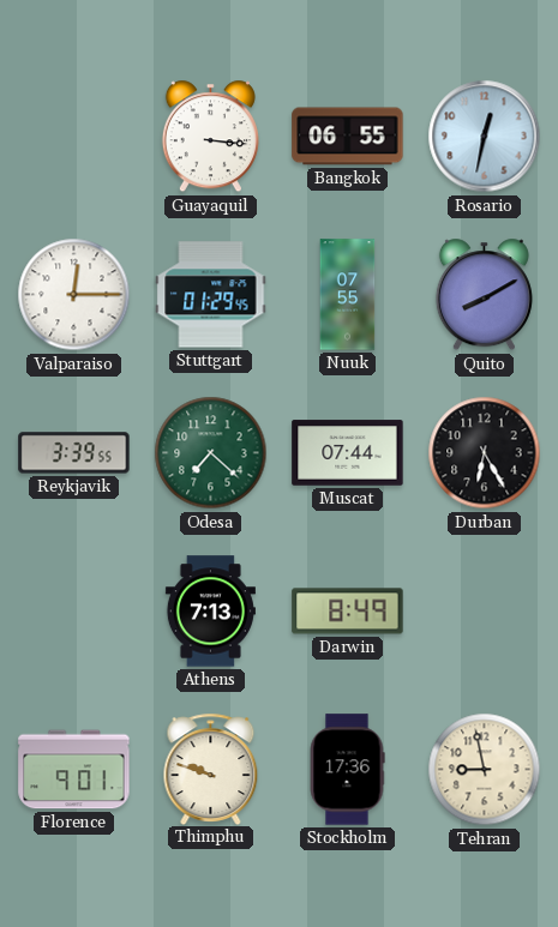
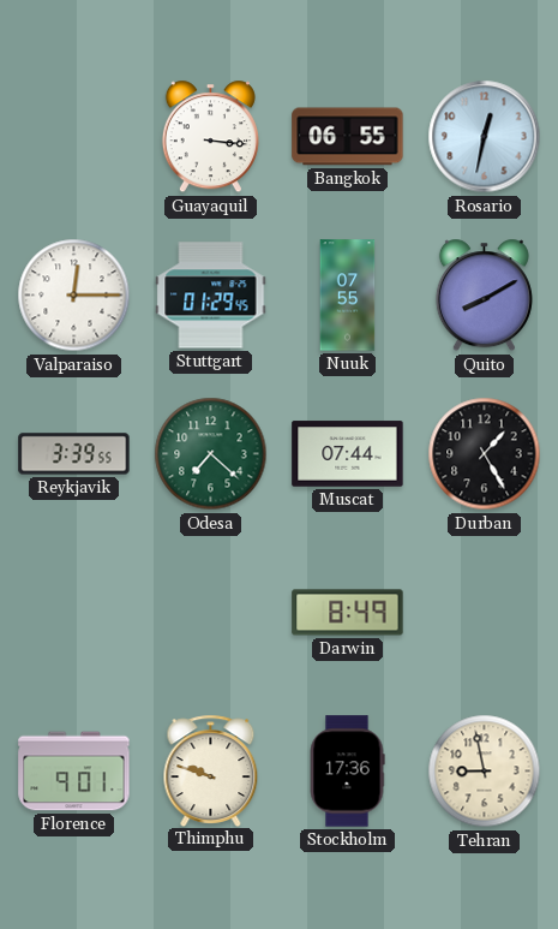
Durban: 6:25 -> 1:25
Athens: 7:13 -> none
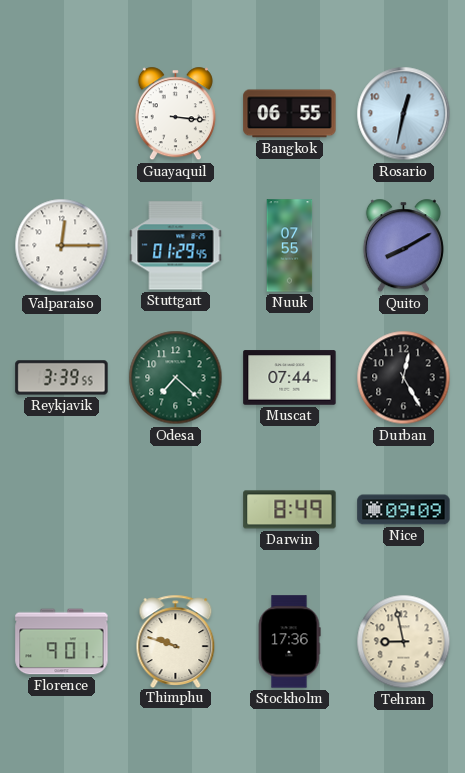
Durban: 1:25 -> 12:25
Nice: none -> 09:09
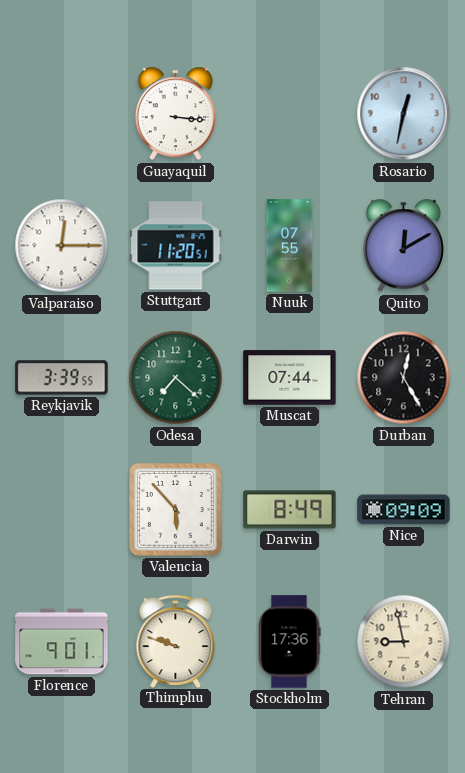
Bangkok: 06:55 -> none
Stuttgart: 01:29 -> 11:20
Quito: 8:10 -> 12:10
Valencia: none -> 5:53
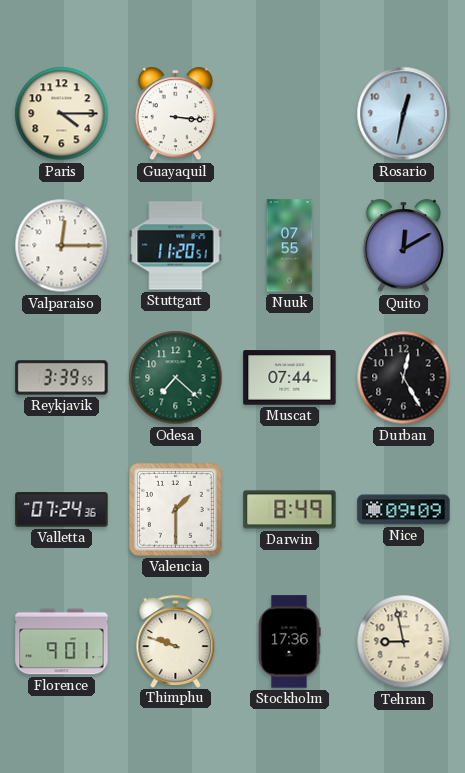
Paris: none -> 4:15
Valletta: none -> 07:24
Valencia: 5:53 -> 1:30
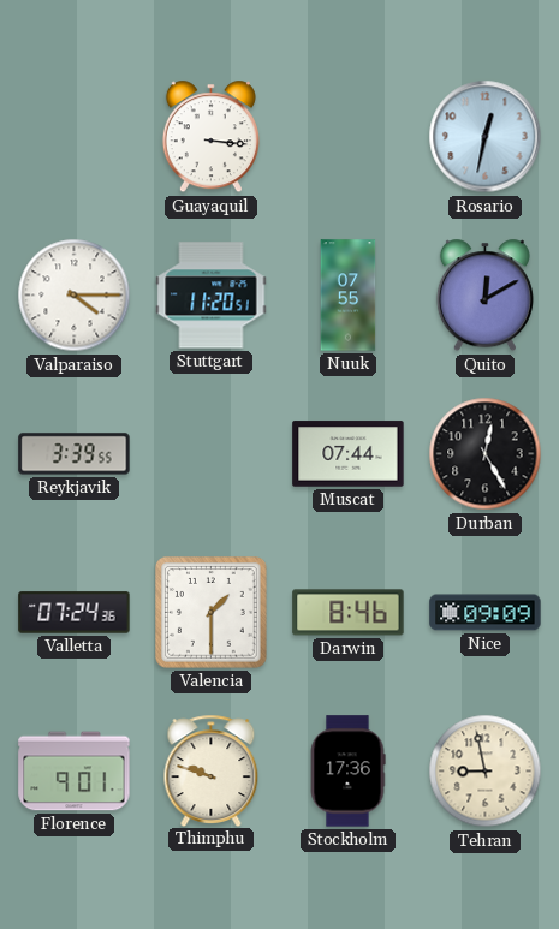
Paris: 4:15 -> none
Valparaiso: 12:15 -> 4:15
Odesa: 7:22 -> none
Darwin: 8:49 -> 8:46
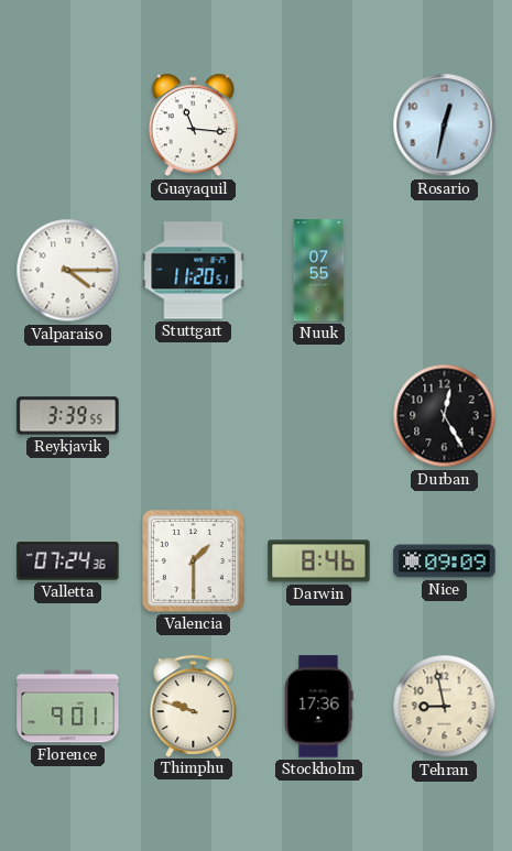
Guayaquil: 3:16 -> 11:16
Quito: 12:10 -> none
Muscat: 07:44 -> none
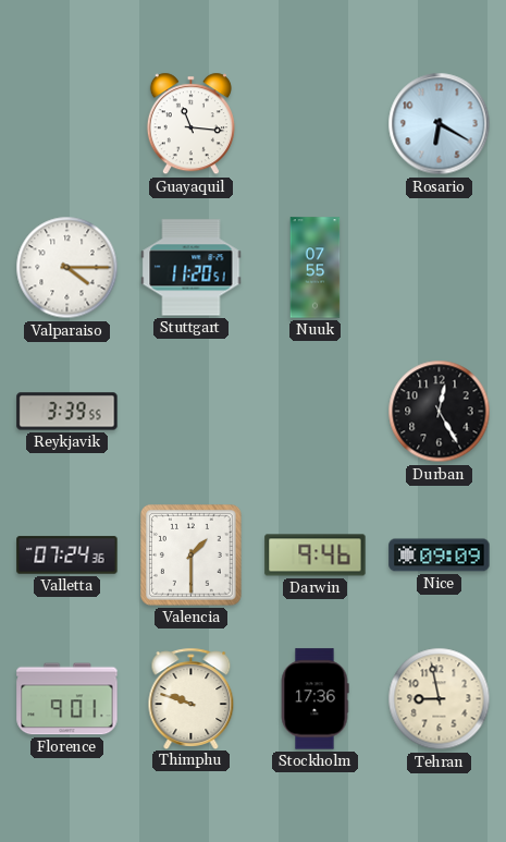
Rosario: 12:32 -> 6:20
Darwin: 8:46 -> 9:46
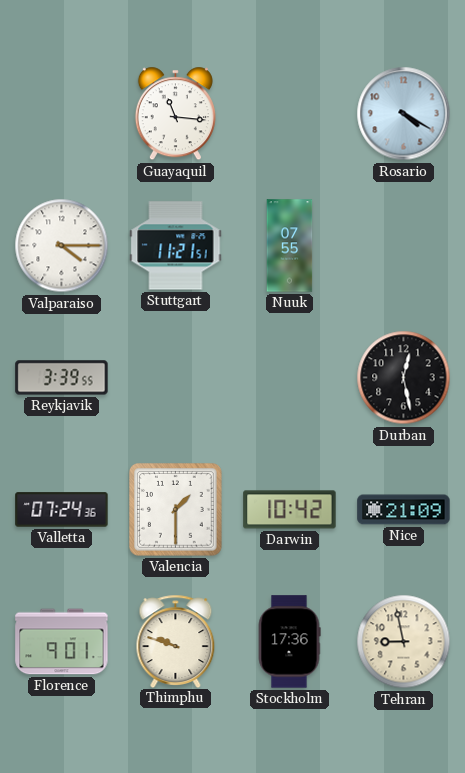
Rosario: 6:20 -> 4:20
Stuttgart: 11:20 -> 11:21
Durban: 12:25 -> 12:28
Darwin: 9:46 -> 10:42
Nice: 09:09 -> 21:09
